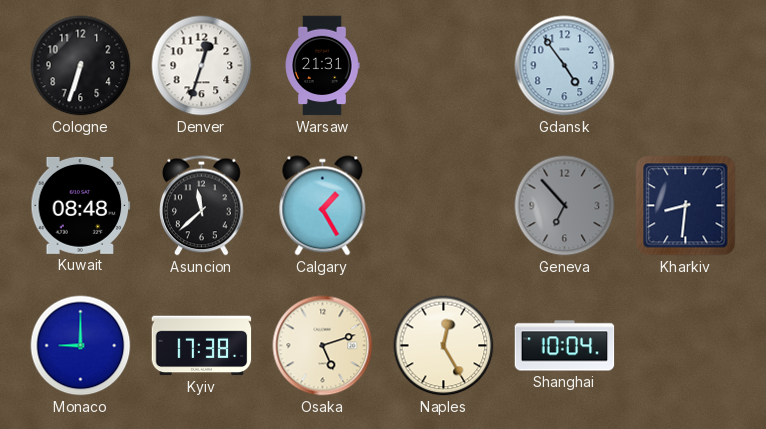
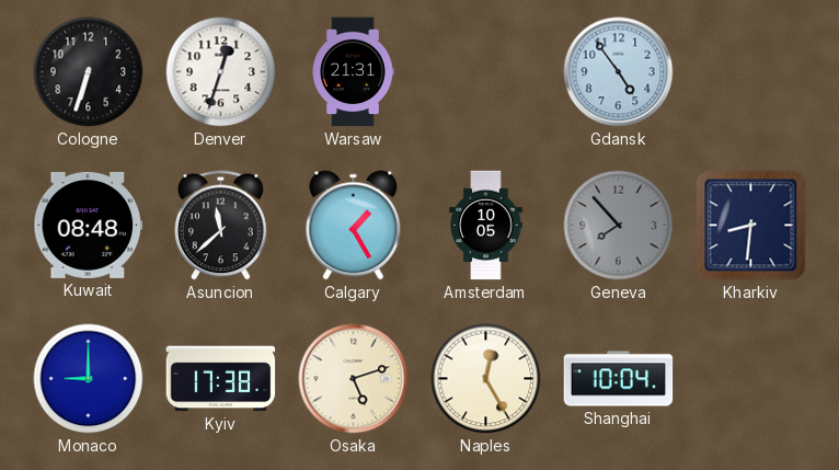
Amsterdam: none -> 10:05
Geneva: 6:53 -> 7:53
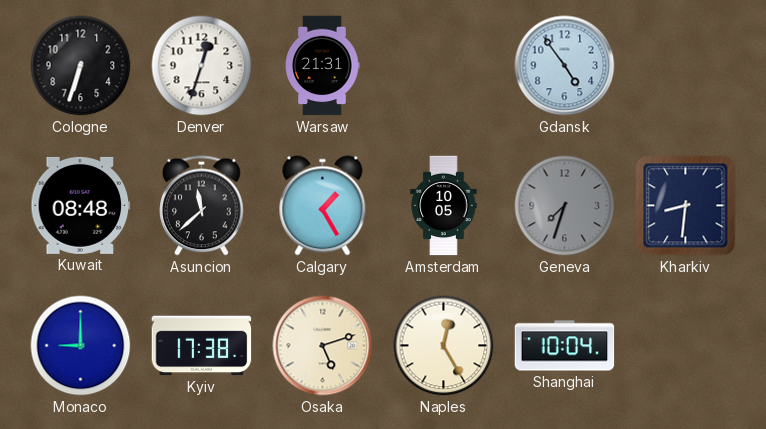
Geneva: 7:53 -> 7:33
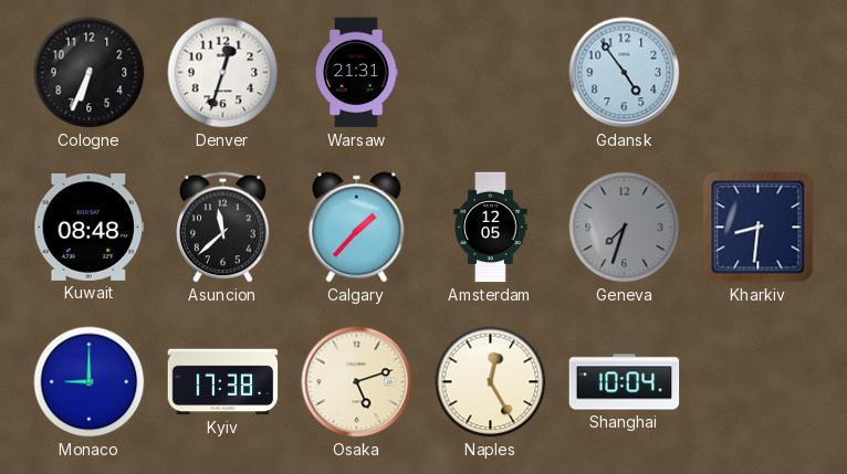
Cologne: 6:33 -> 6:34
Calgary: 1:25 -> 1:37
Amsterdam: 10:05 -> 12:05
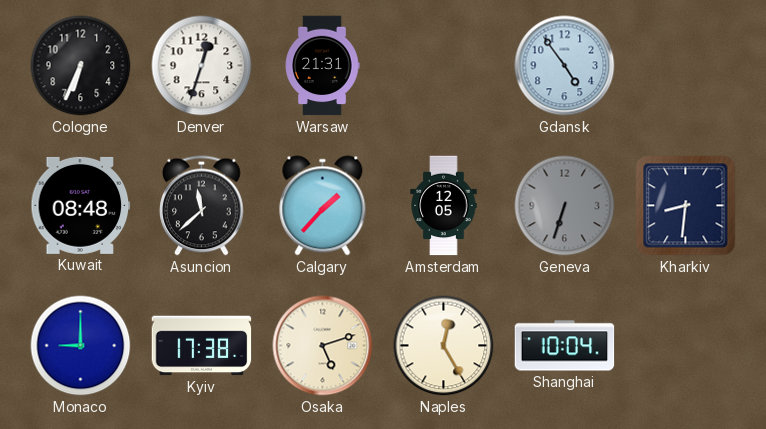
Geneva: 7:33 -> 6:33
